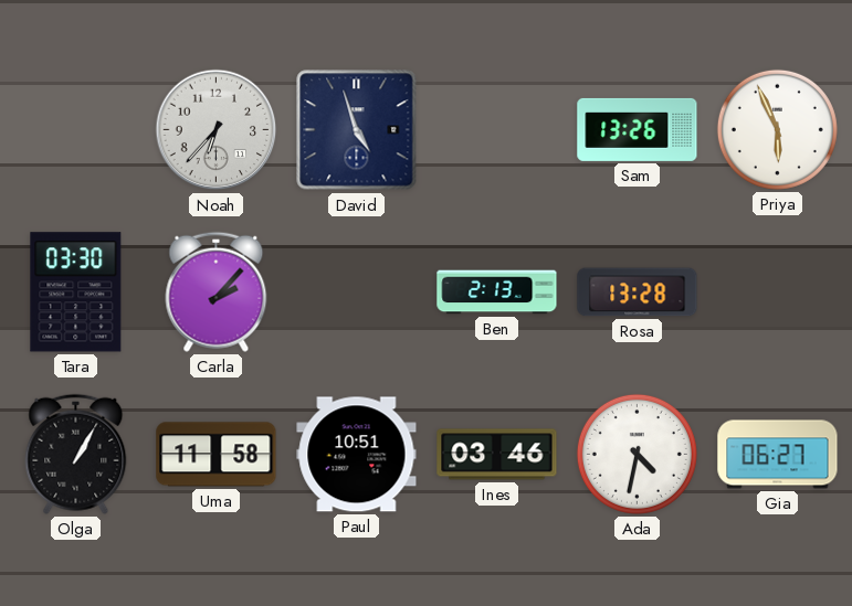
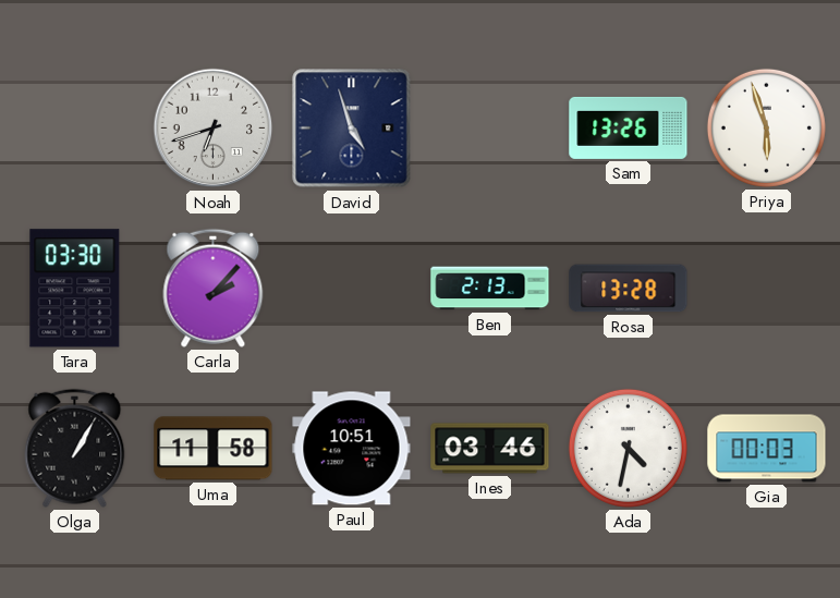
Noah: 6:37 -> 6:42
Priya: 5:56 -> 5:57
Gia: 06:27 -> 00:03
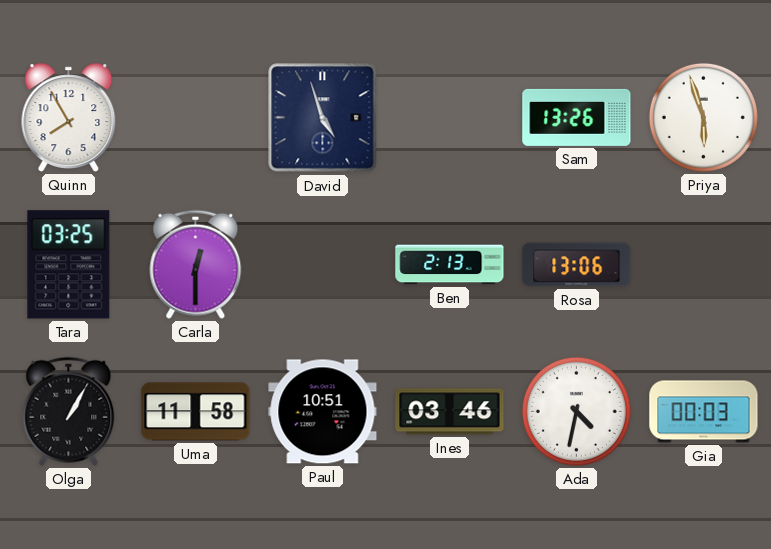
Quinn: none -> 7:55
Noah: 6:42 -> none
Tara: 03:30 -> 03:25
Carla: 2:07 -> 12:30
Rosa: 13:28 -> 13:06
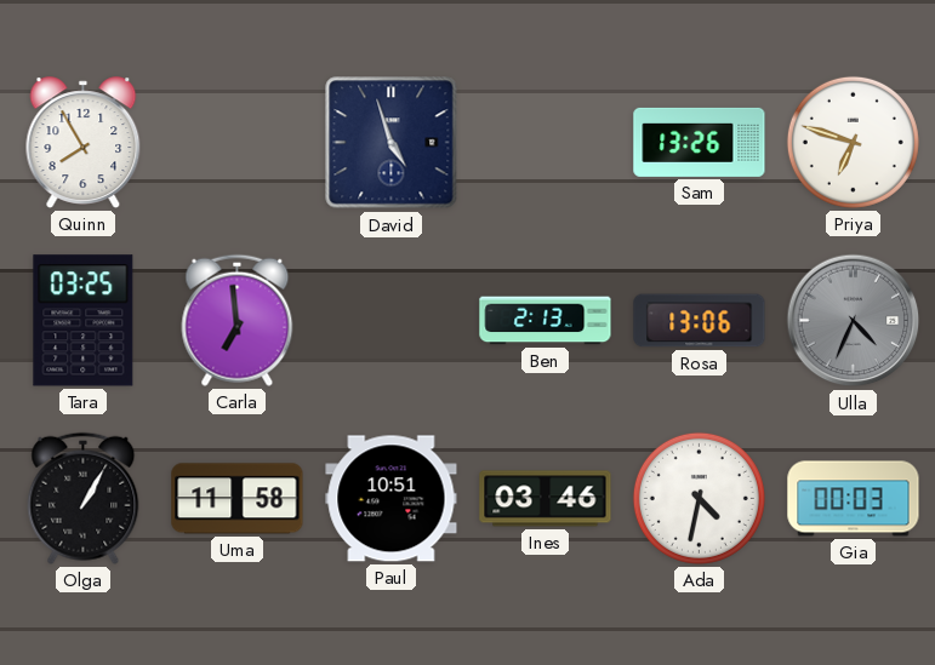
Priya: 5:57 -> 6:48
Carla: 12:30 -> 6:59
Ulla: none -> 4:34
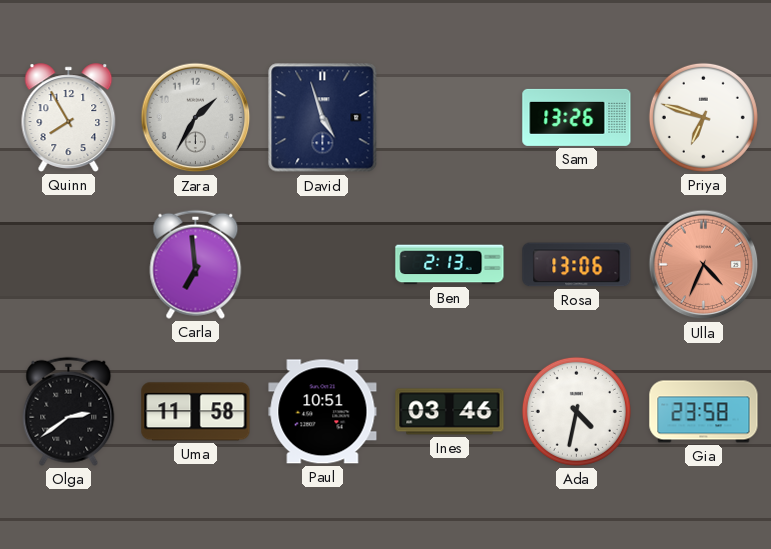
Zara: none -> 1:35
Tara: 03:25 -> none
Ulla dial: grey -> salmon
Olga: 1:05 -> 2:39
Gia: 00:03 -> 23:58
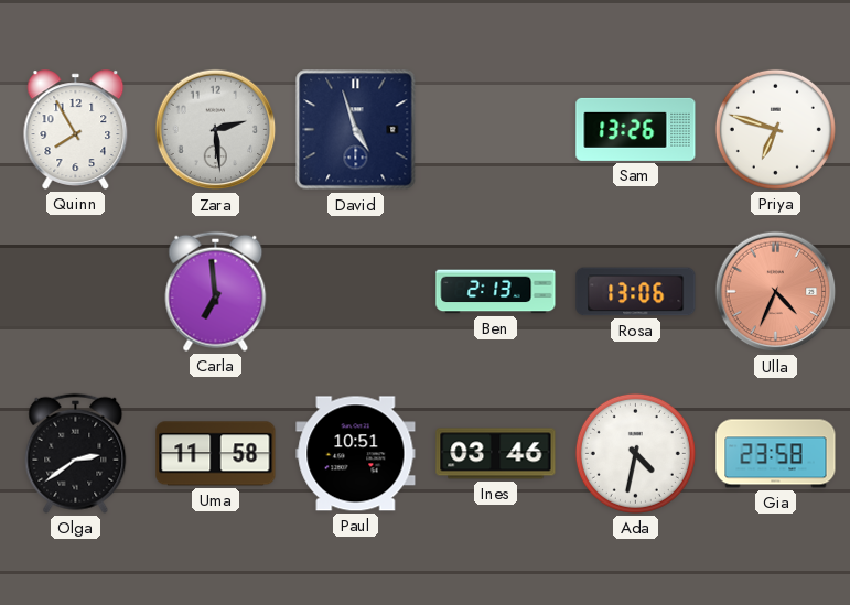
Zara: 1:35 -> 2:29
